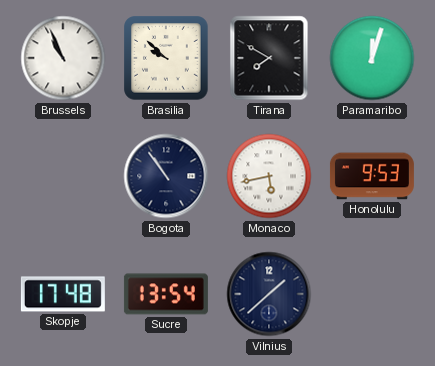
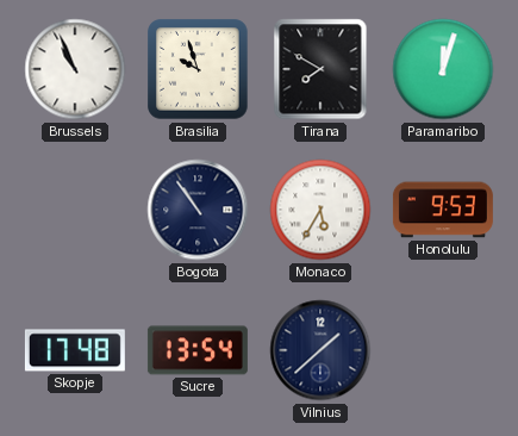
Brasilia: 9:52 -> 9:57
Monaco: 5:43 -> 5:35
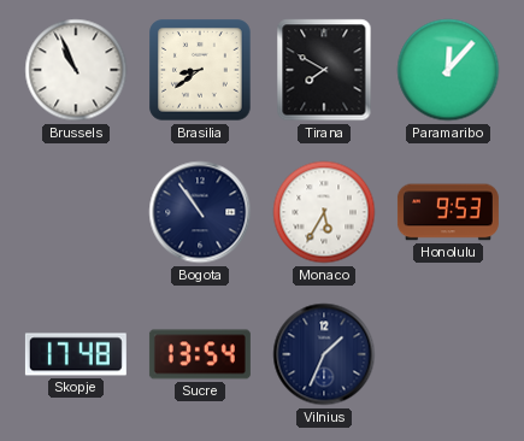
Brasilia: 9:57 -> 8:39
Paramaribo: 12:03 -> 12:07
Vilnius: 1:38 -> 1:34
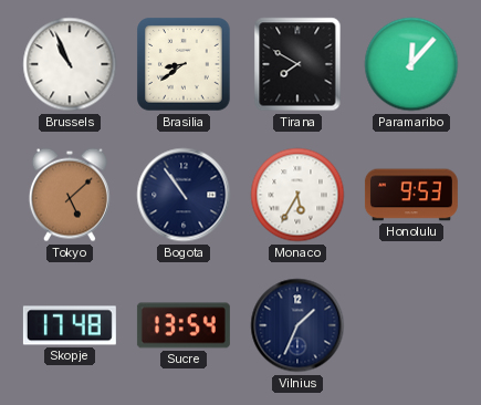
Tokyo: none -> 5:08
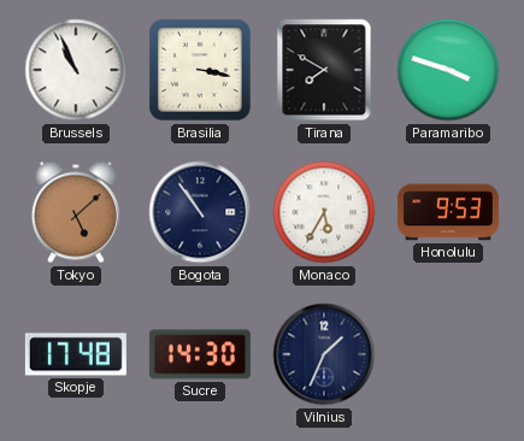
Brasilia: 8:39 -> 3:17
Paramaribo: 12:07 -> 3:48
Sucre: 13:54 -> 14:30
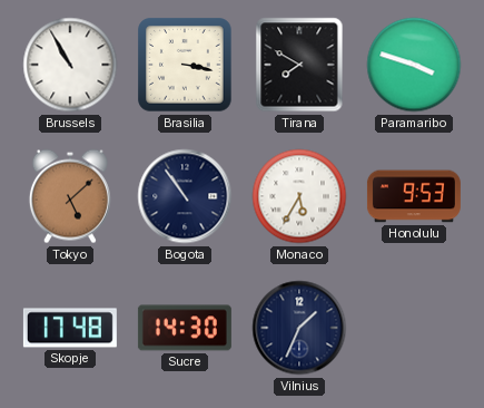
Brussels: 10:56 -> 10:55
